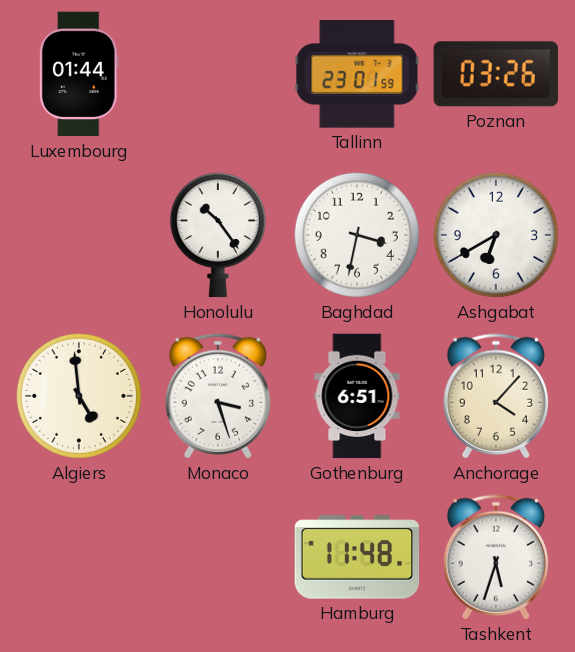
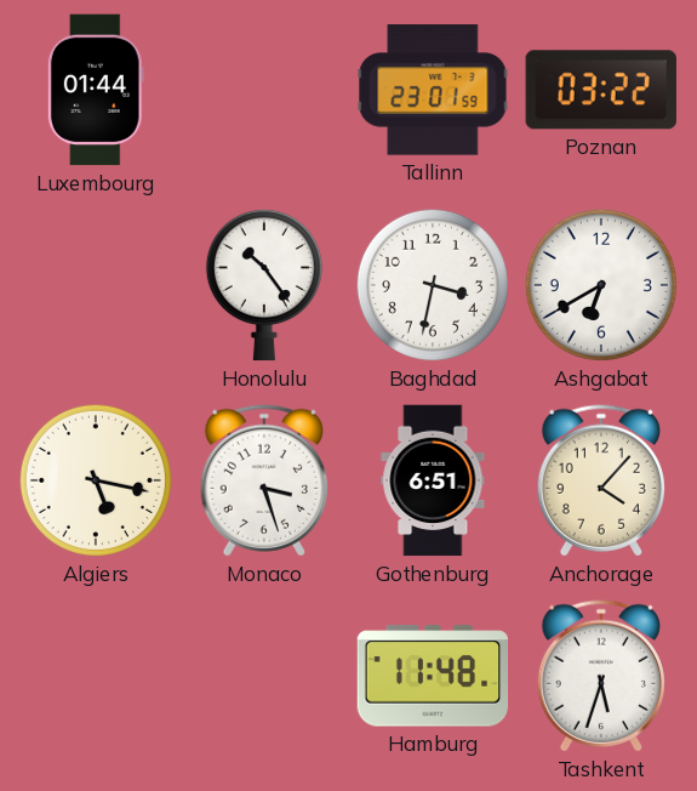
Poznan: 03:26 -> 03:22
Algiers: 4:59 -> 5:17
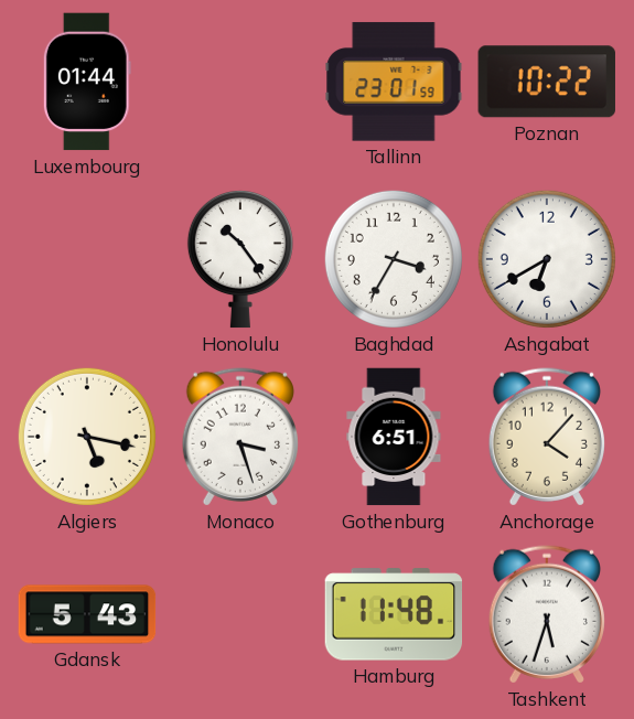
Poznan: 03:22 -> 10:22
Baghdad: 3:32 -> 3:35
Gdansk: none -> 5:43
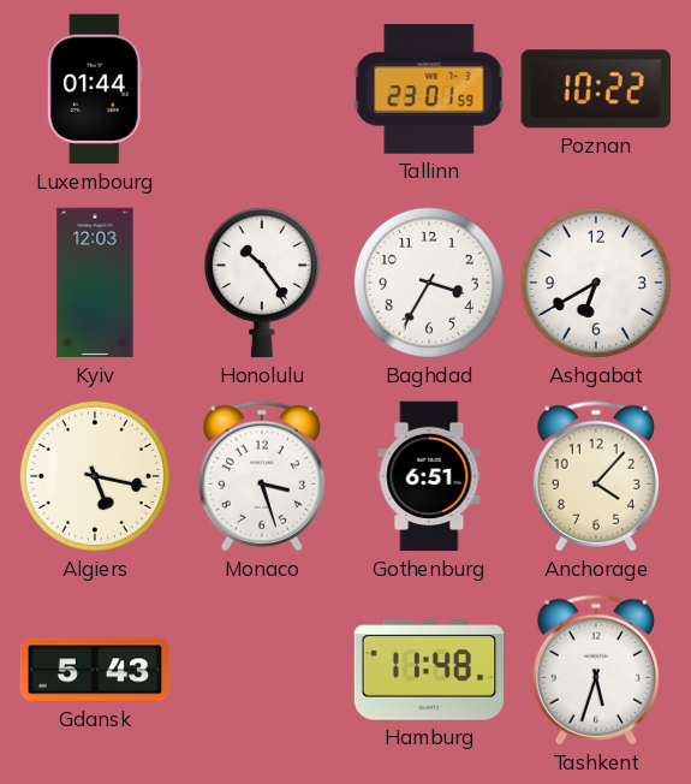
Kyiv: none -> 12:03
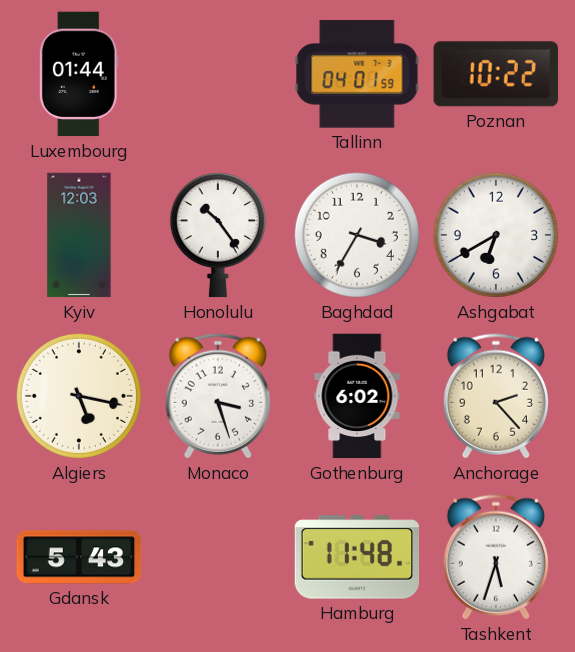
Tallinn: 23:01 -> 04:01
Gothenburg: 6:51 -> 6:02
Anchorage: 4:07 -> 2:23
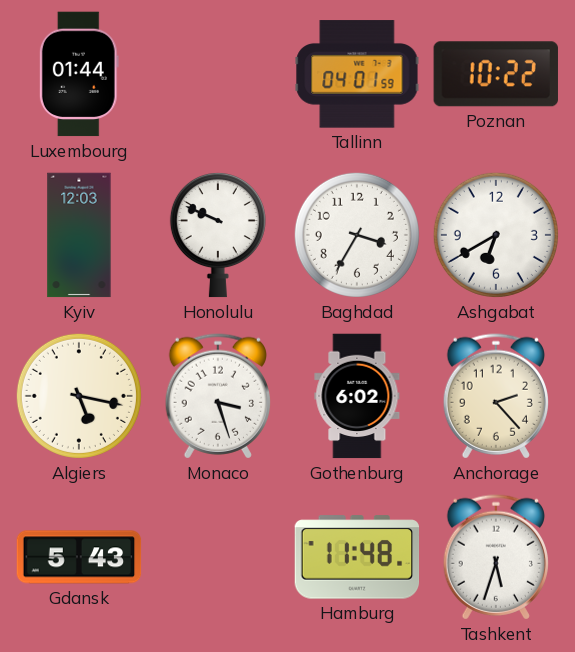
Honolulu: 10:24 -> 9:49
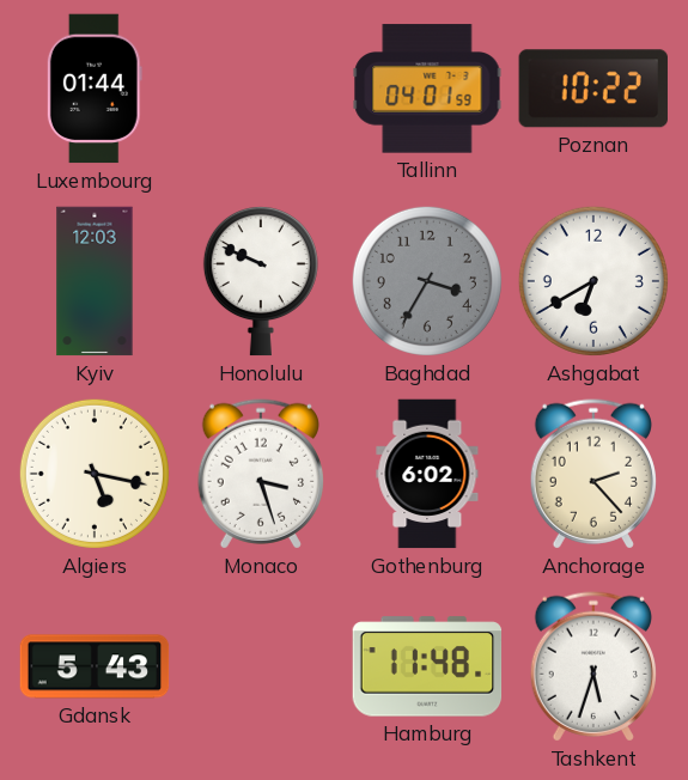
Baghdad dial: white -> grey
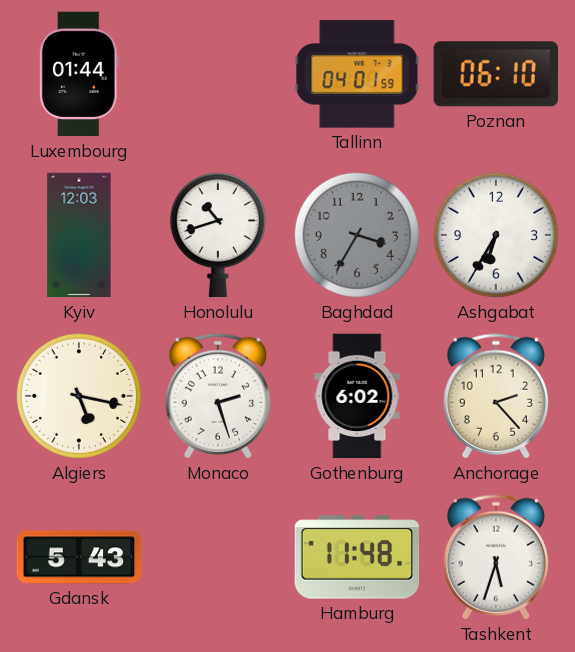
Poznan: 10:22 -> 06:10
Honolulu: 9:49 -> 10:42
Ashgabat: 6:40 -> 6:35
Monaco: 3:27 -> 2:27
